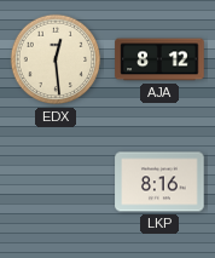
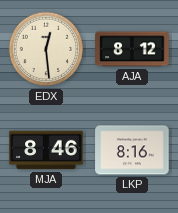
MJA: none -> 8:46
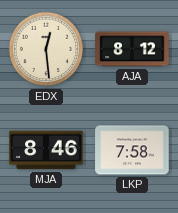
LKP: 8:16 -> 7:58
